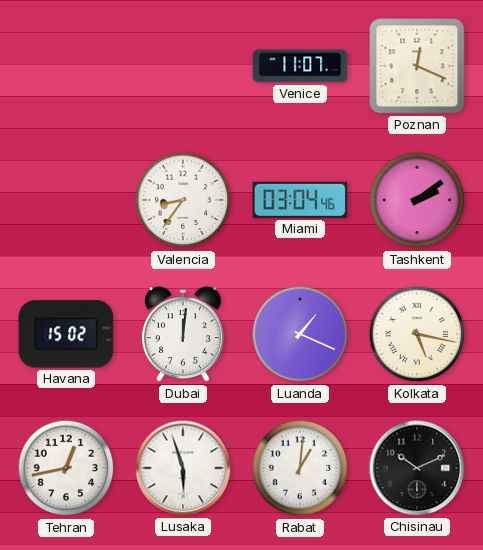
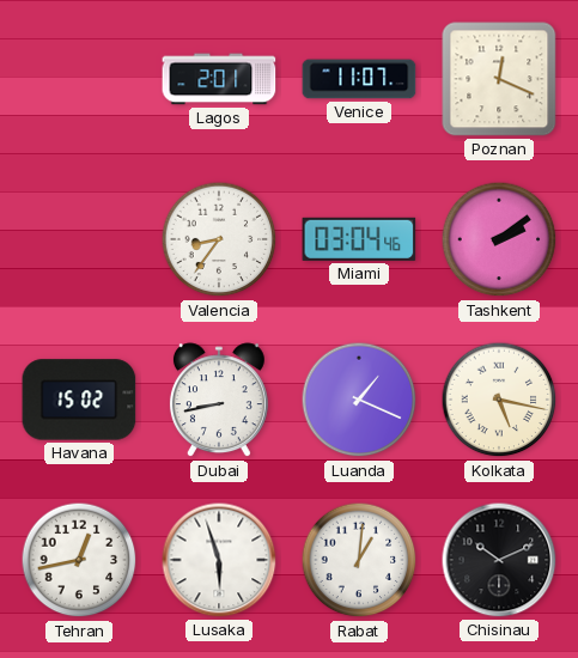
Lagos: none -> 2:01
Dubai: 12:01 -> 8:43
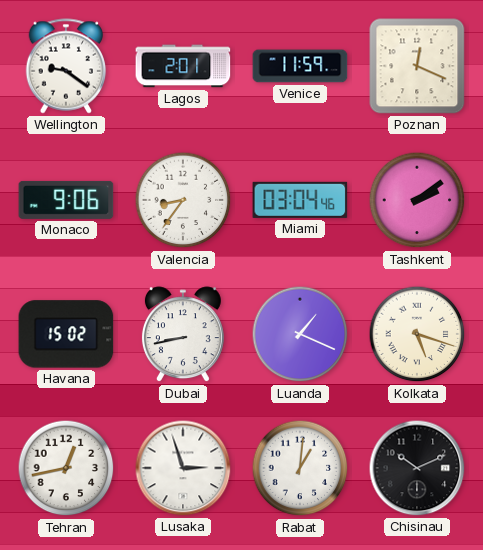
Wellington: none -> 9:21
Venice: 11:07 -> 11:59
Monaco: none -> 9:06
Kolkata: 5:17 -> 5:18
Lusaka: 5:57 -> 2:57
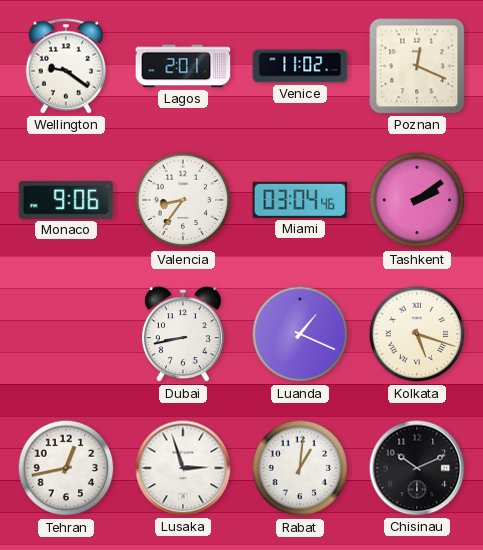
Venice: 11:59 -> 11:02
Havana: 15:02 -> none
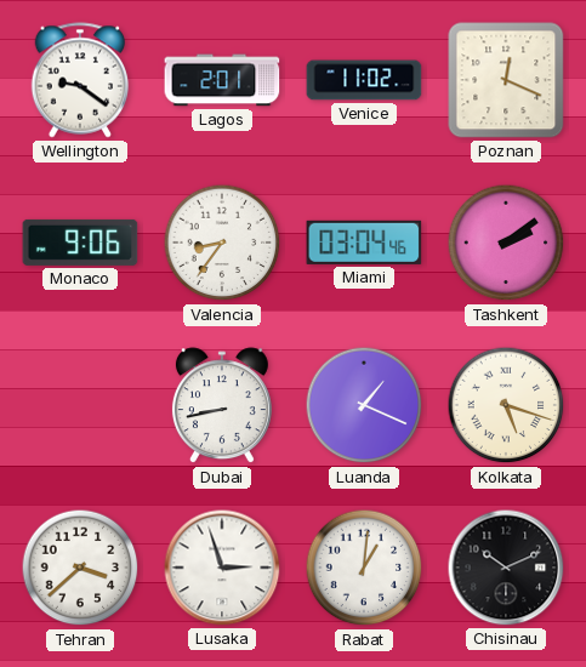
Tehran: 12:43 -> 3:38
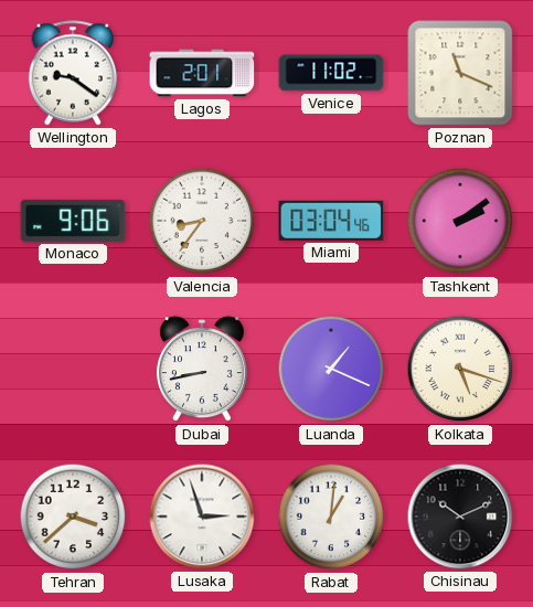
Poznan: 12:19 -> 11:19
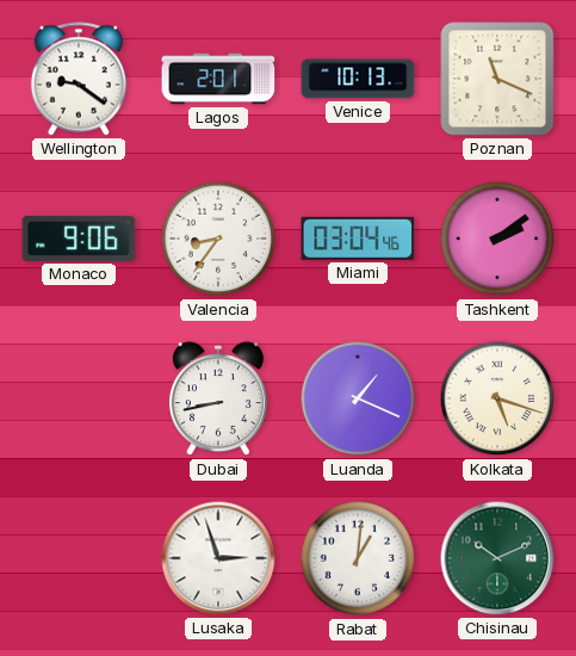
Venice: 11:02 -> 10:13
Tehran: 3:38 -> none
Chisinau dial: black -> green
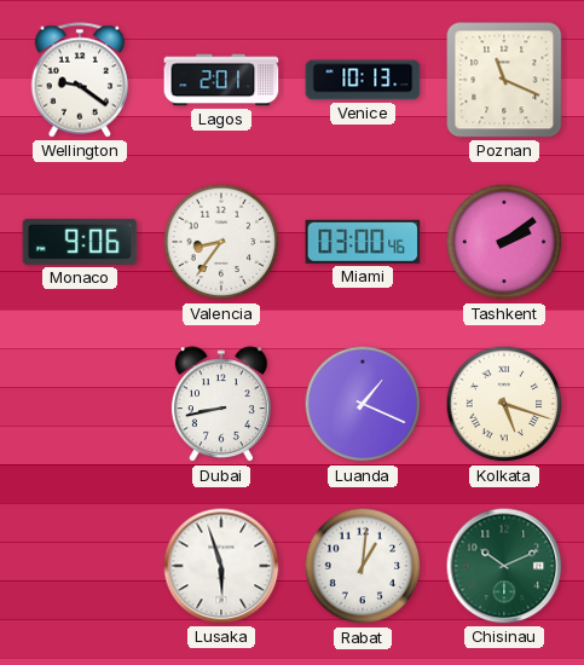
Miami: 03:04 -> 03:00
Lusaka: 2:57 -> 5:57
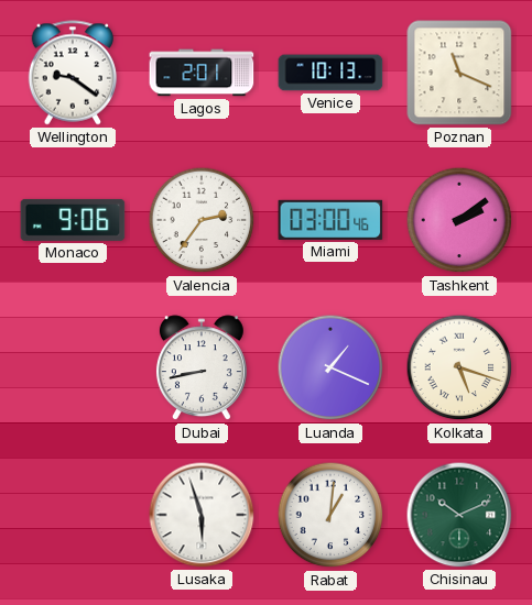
Valencia: 8:36 -> 2:36
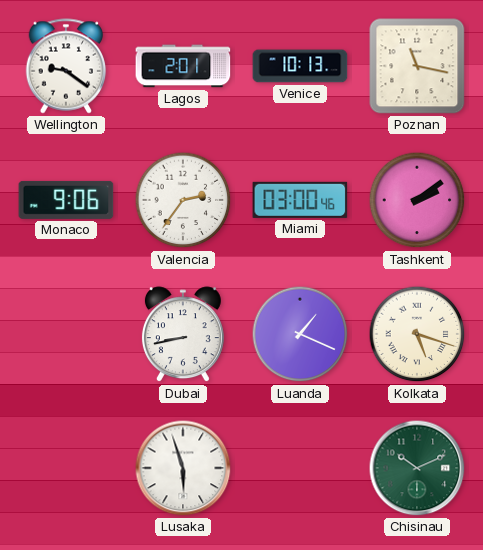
Poznan: 11:19 -> 11:17
Rabat: 1:01 -> none
